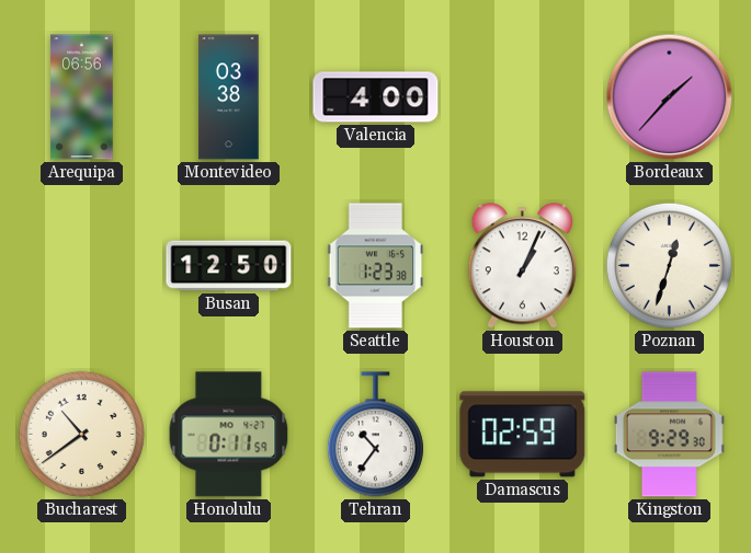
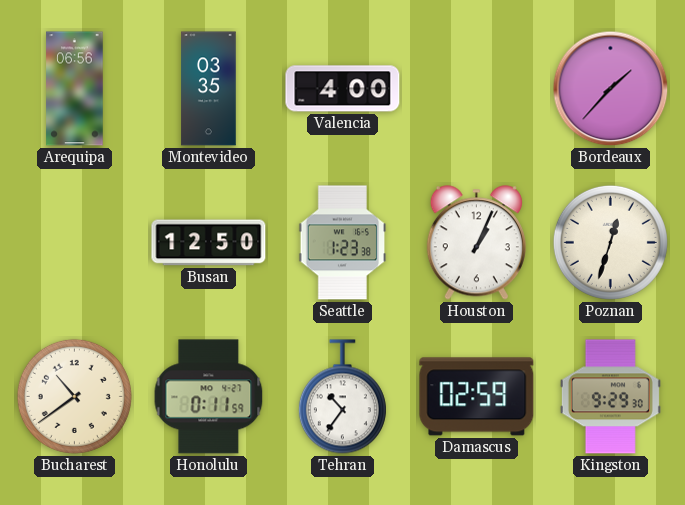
Montevideo: 03:38 -> 03:35
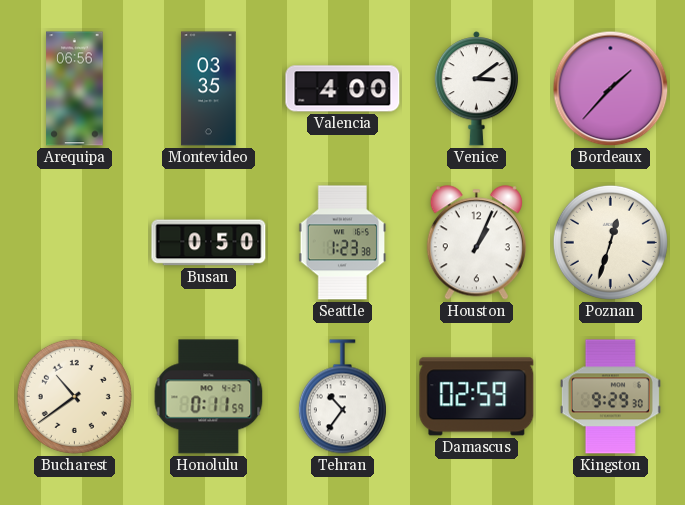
Venice: none -> 3:09
Busan: 12:50 -> 0:50
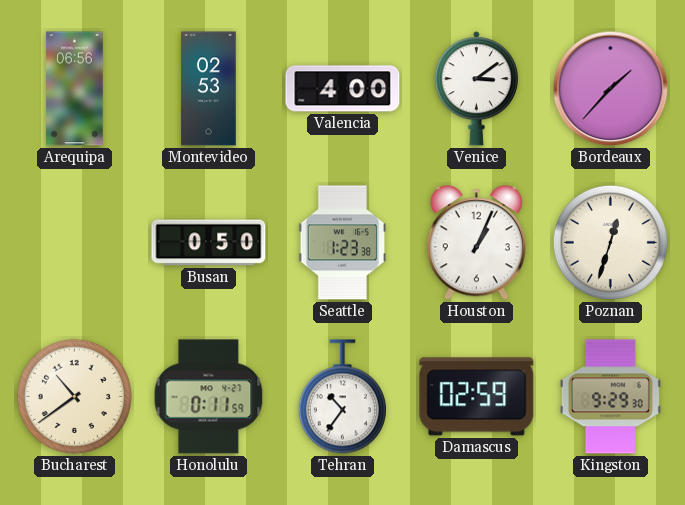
Montevideo: 03:35 -> 02:53
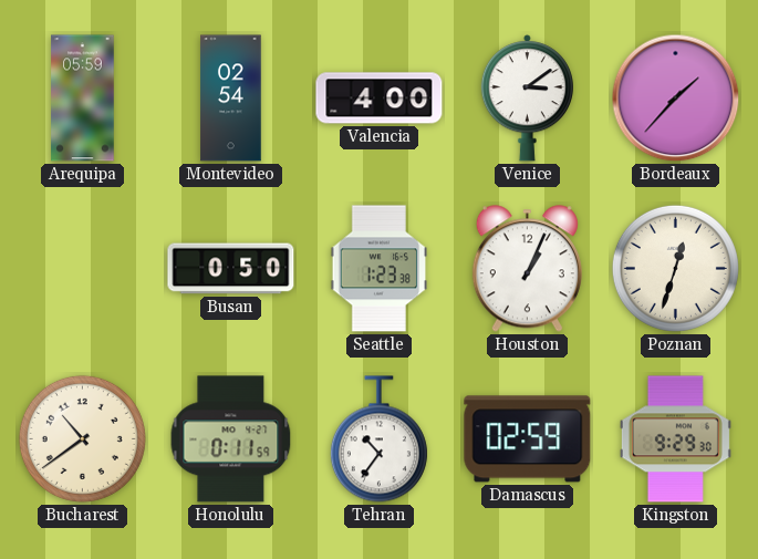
Arequipa: 06:56 -> 05:59
Montevideo: 02:53 -> 02:54
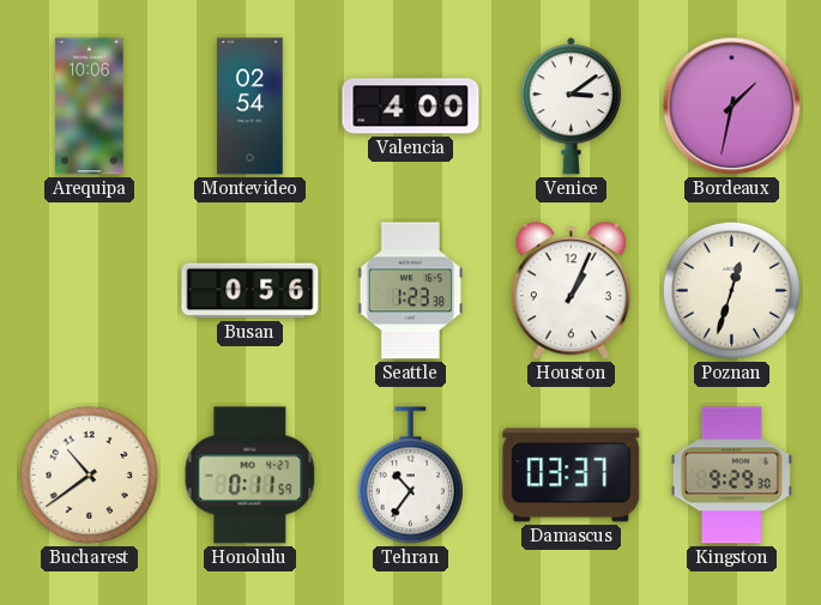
Arequipa: 05:59 -> 10:06
Bordeaux: 1:37 -> 1:32
Busan: 0:50 -> 0:56
Damascus: 02:59 -> 03:37
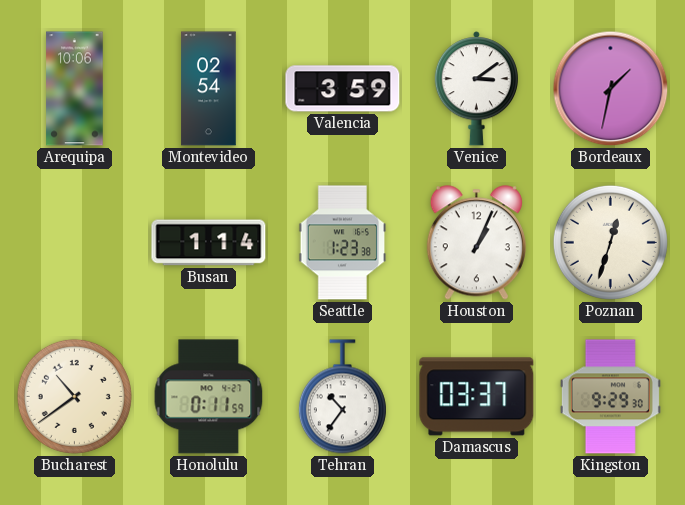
Valencia: 4:00 -> 3:59
Busan: 0:56 -> 1:14
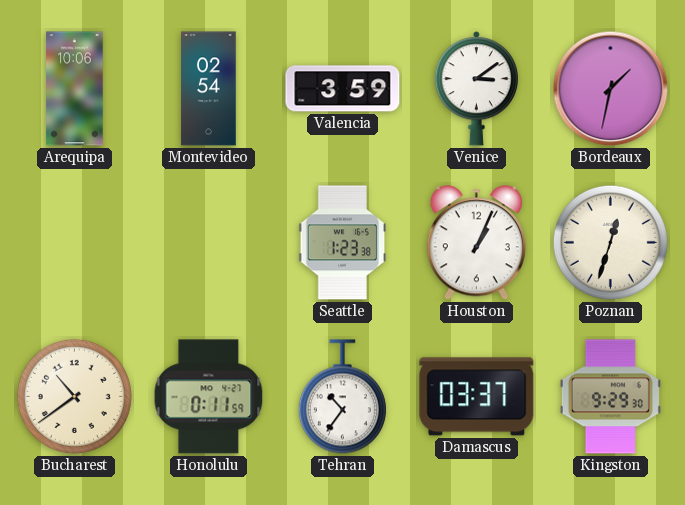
Busan: 1:14 -> none
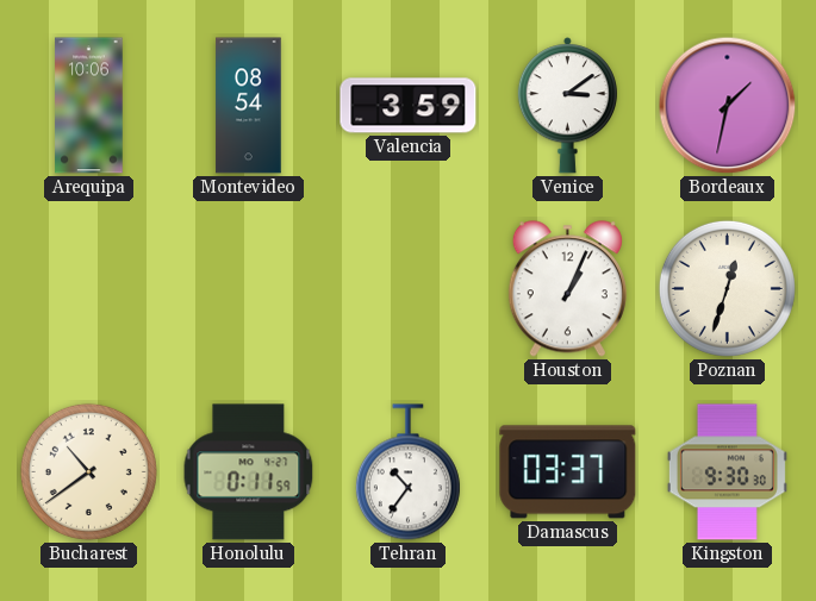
Montevideo: 02:54 -> 08:54
Seattle: 1:23 -> none
Kingston: 9:29 -> 9:30
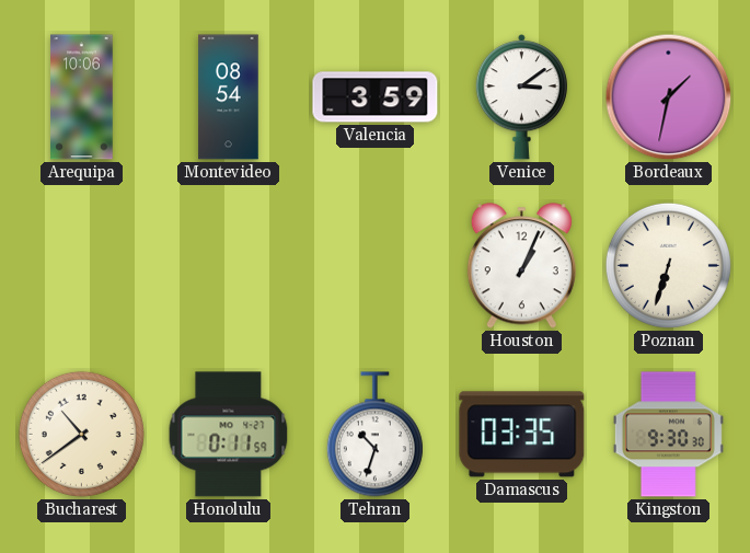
Poznan: 12:33 -> 6:33
Tehran: 10:36 -> 10:33
Damascus: 03:37 -> 03:35
